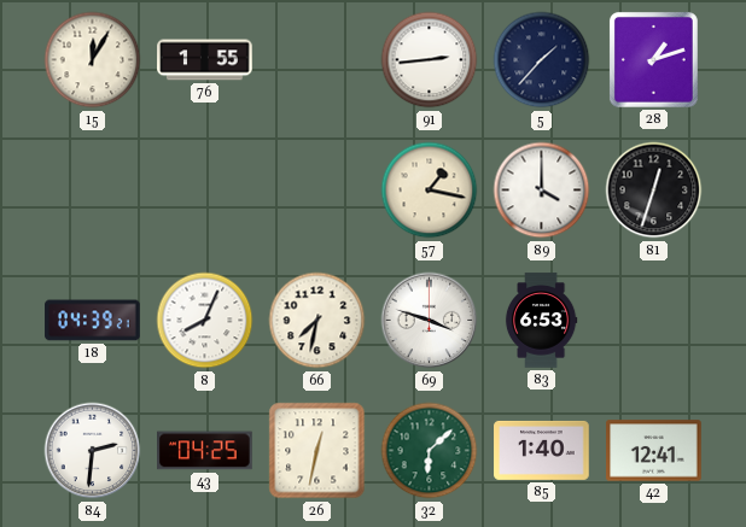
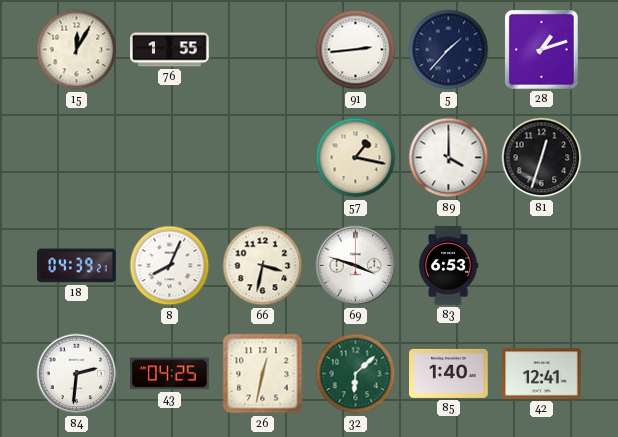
66: 7:32 -> 3:32
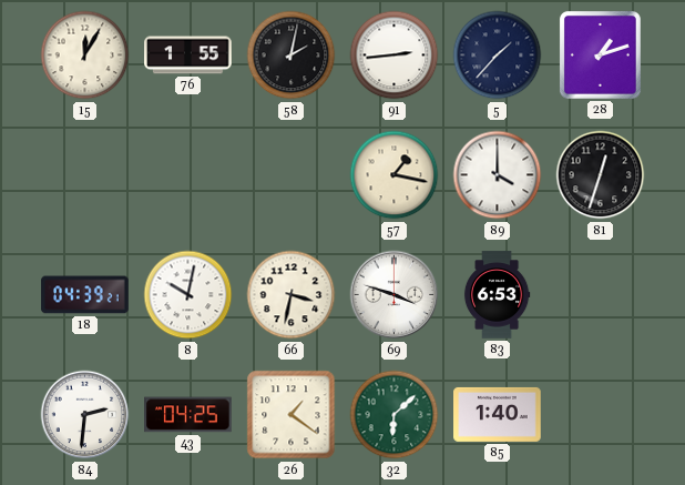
58: none -> 2:02
8: 8:04 -> 10:02
26: 12:32 -> 1:21
42: 12:41 -> none
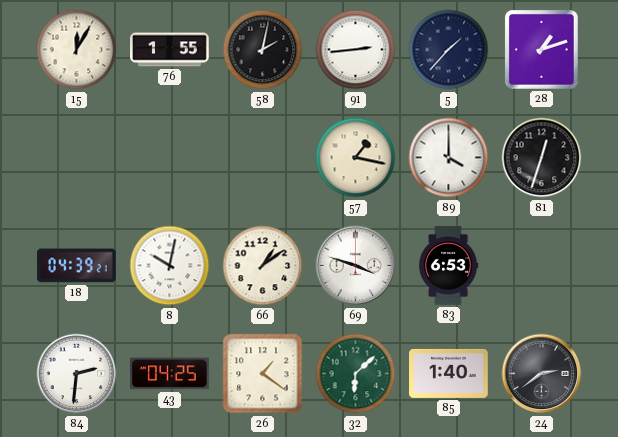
66: 3:32 -> 1:09
24: none -> 2:39
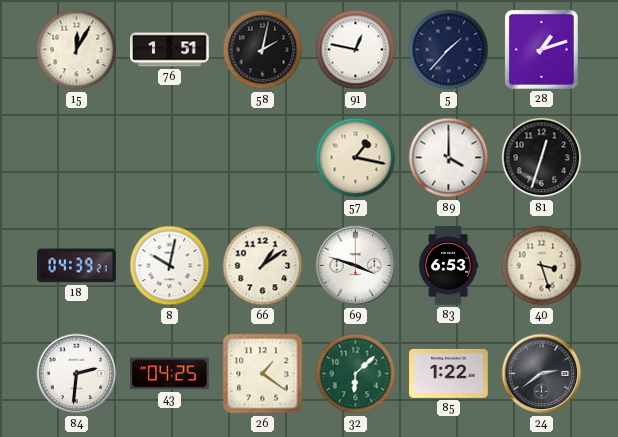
76: 1:55 -> 1:51
91: 2:44 -> 12:47
40: none -> 3:27
85: 1:40 -> 1:22
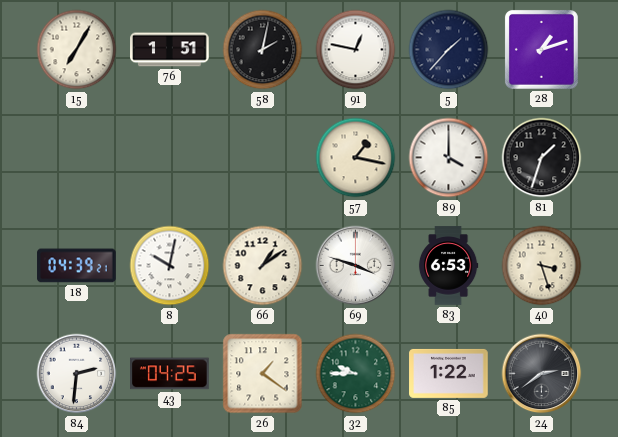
15: 12:05 -> 7:05
81: 12:33 -> 1:33
32: 6:08 -> 9:45
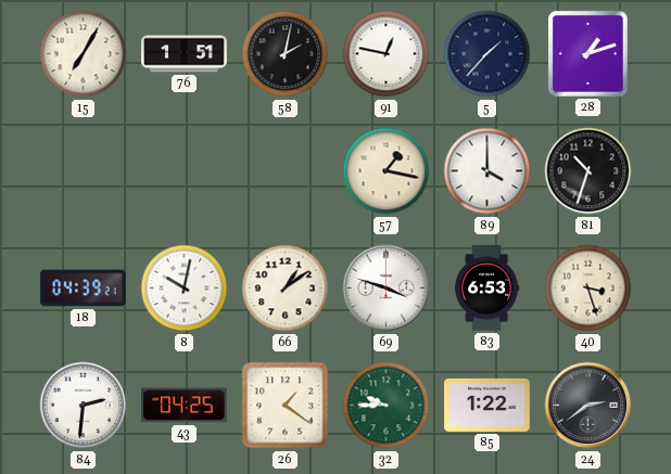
81: 1:33 -> 10:33
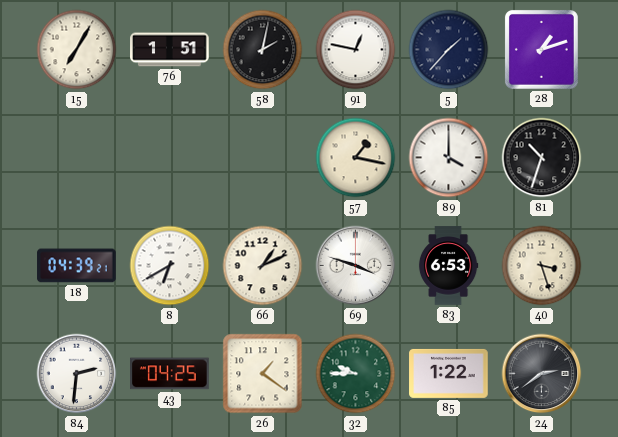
8: 10:02 -> 6:40
66: 1:09 -> 1:11
